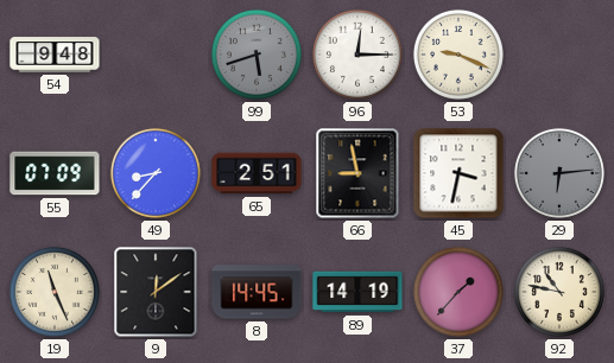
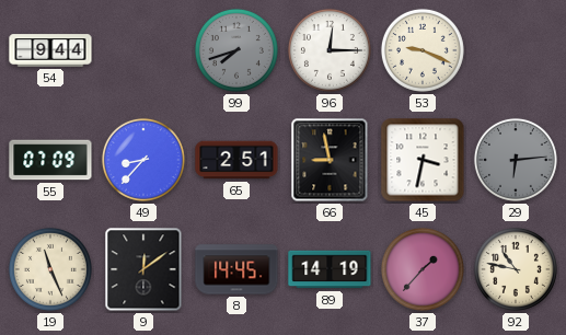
54: 9:48 -> 9:44
99: 5:42 -> 7:42
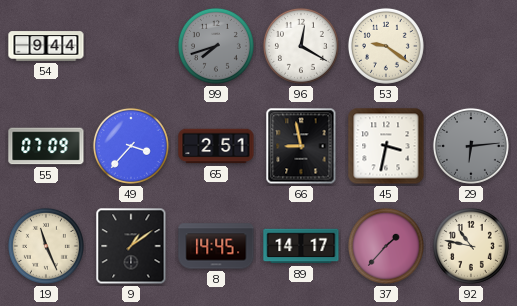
96: 12:15 -> 12:20
53: 9:19 -> 9:21
49: 8:37 -> 3:37
9: 12:09 -> 1:09
89: 14:19 -> 14:17
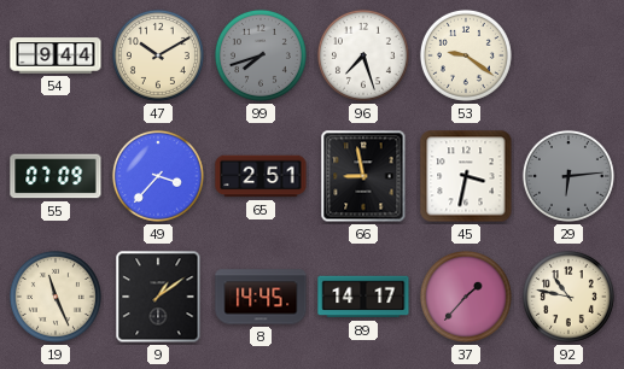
47: none -> 10:10
96: 12:20 -> 7:27
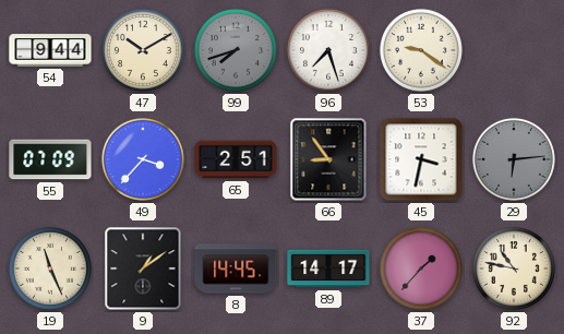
66: 8:58 -> 8:54
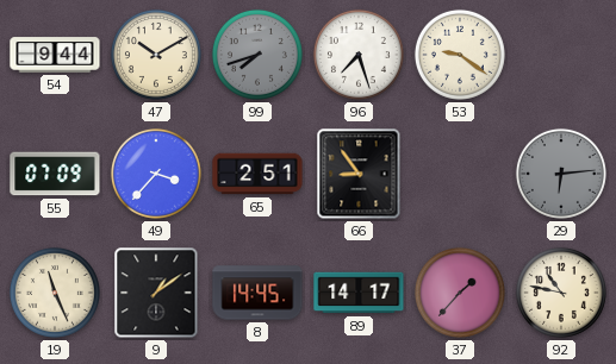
45: 3:32 -> none
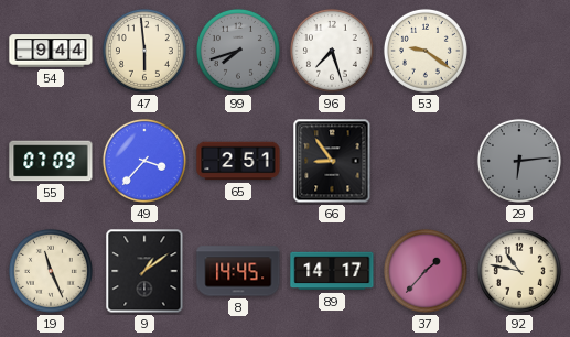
47: 10:10 -> 5:59
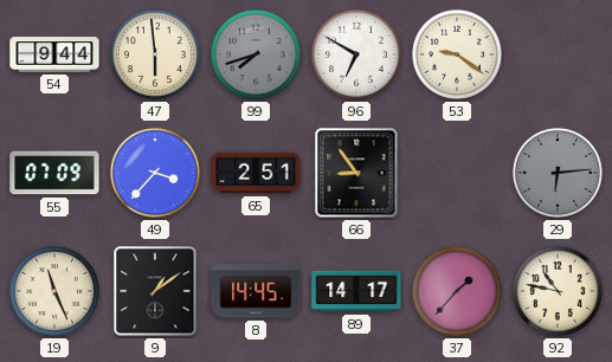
96: 7:27 -> 6:50
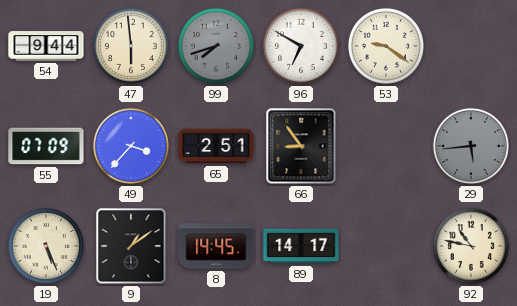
29: 6:14 -> 5:44
19: 11:26 -> 5:26
37: 1:37 -> none
